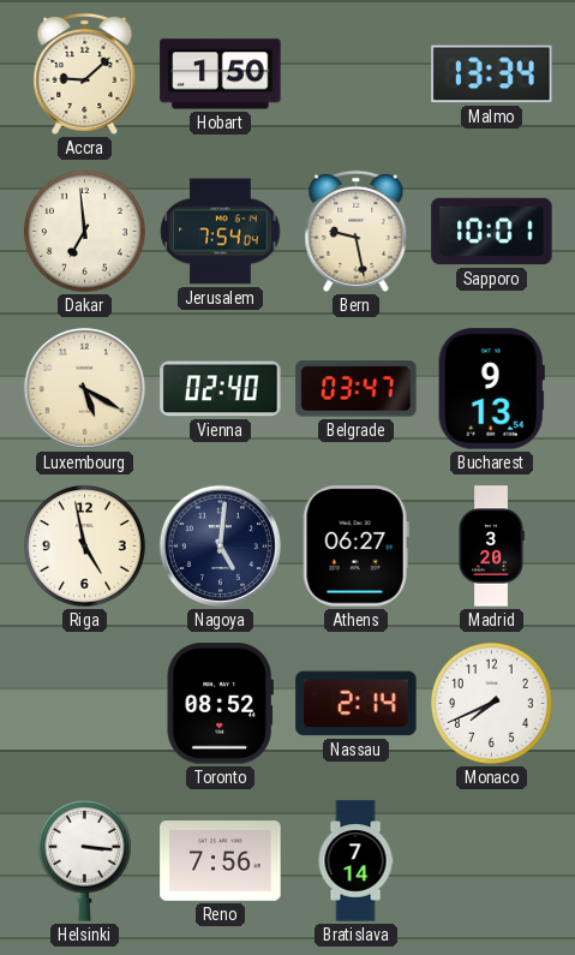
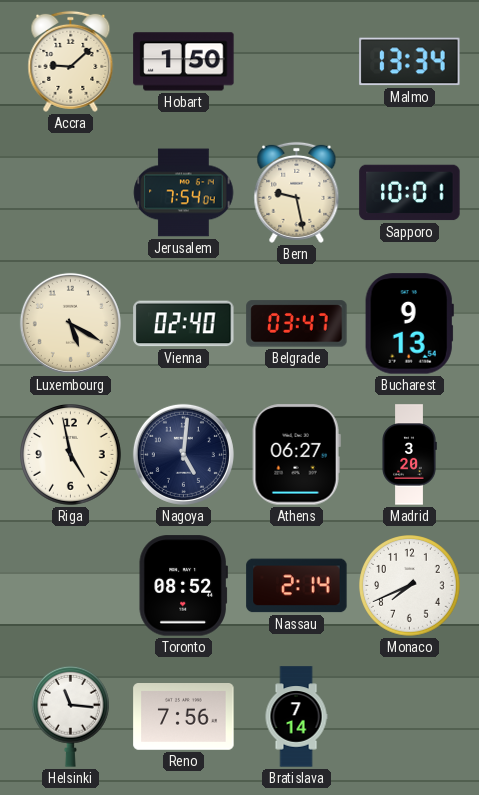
Dakar: 6:59 -> none
Helsinki: 3:16 -> 11:16
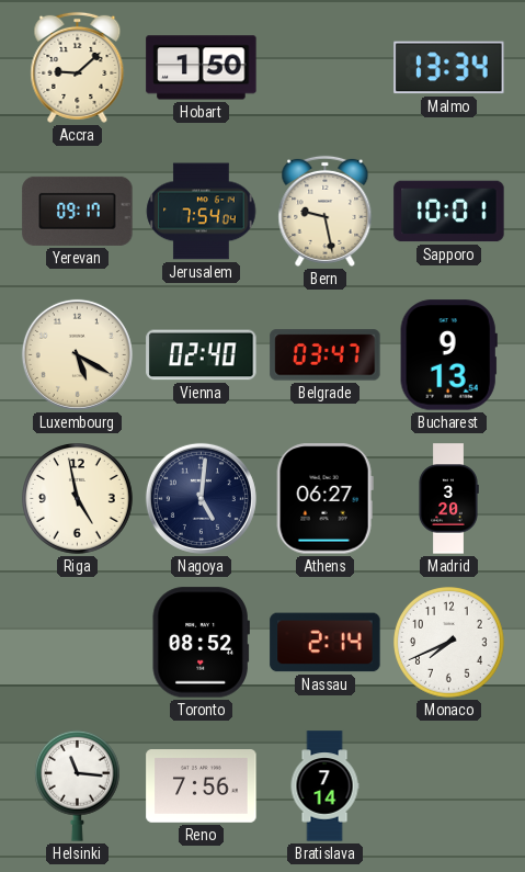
Yerevan: none -> 09:17
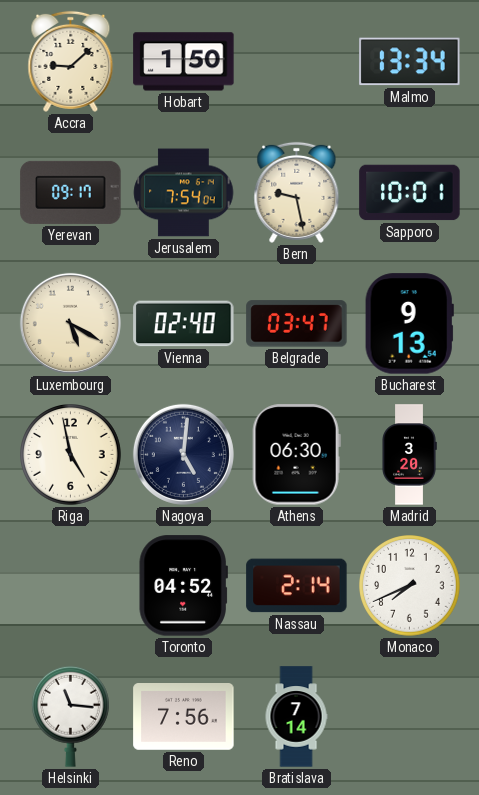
Athens: 06:27 -> 06:30
Toronto: 08:52 -> 04:52
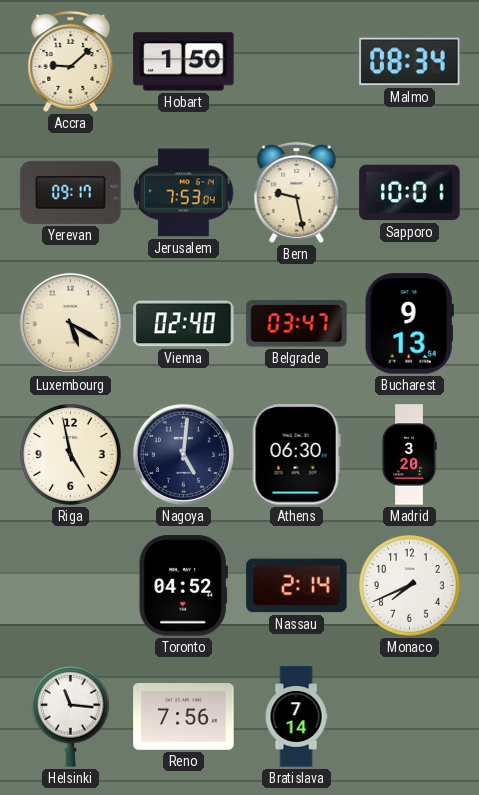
Malmo: 13:34 -> 08:34
Jerusalem: 7:54 -> 7:53
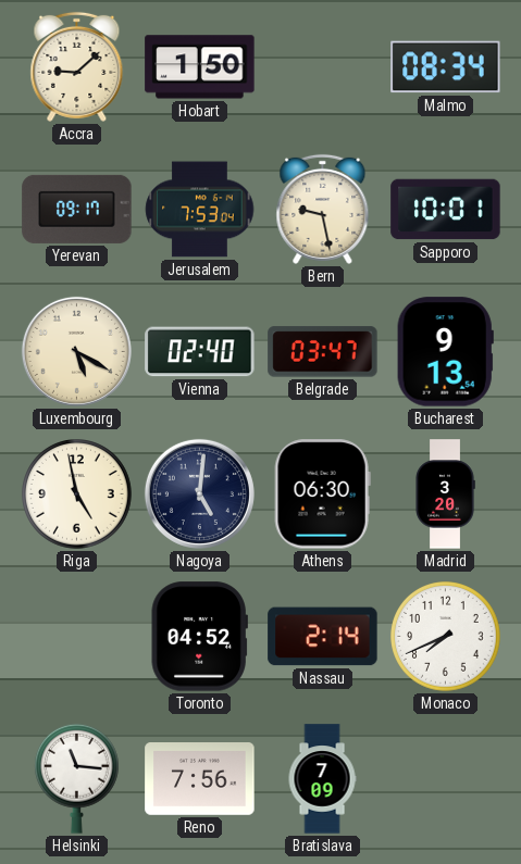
Bratislava: 7:14 -> 7:09
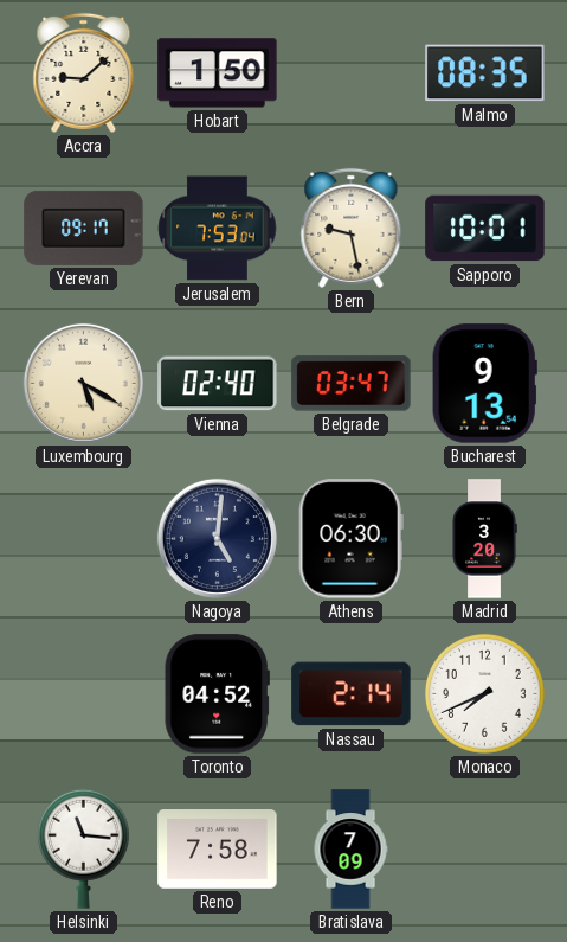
Malmo: 08:34 -> 08:35
Riga: 4:58 -> none
Reno: 7:56 -> 7:58
